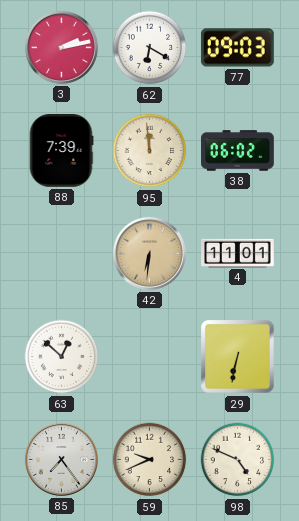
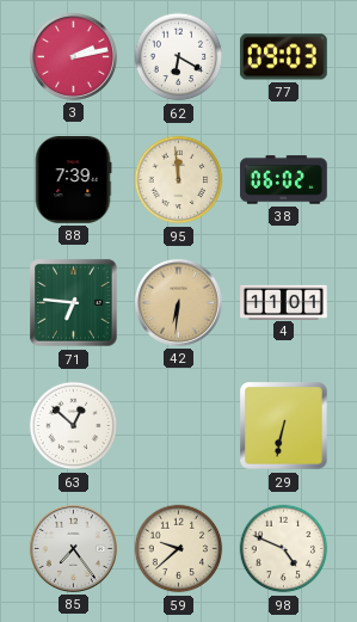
71: none -> 6:46
59: 9:41 -> 9:38
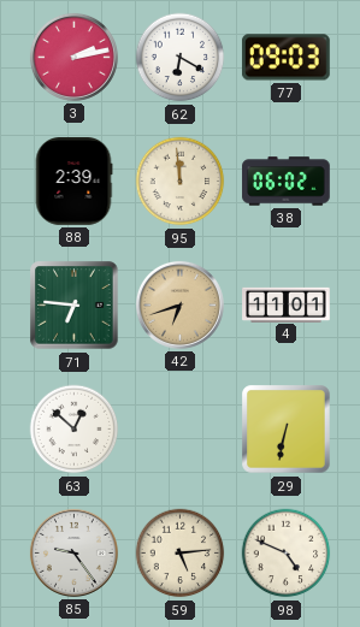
88: 7:39 -> 2:39
42: 6:31 -> 6:42
85: 7:24 -> 9:24
59: 9:38 -> 5:14
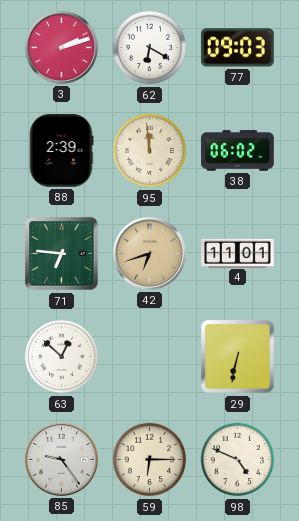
3: 2:13 -> 2:12
59: 5:14 -> 6:15
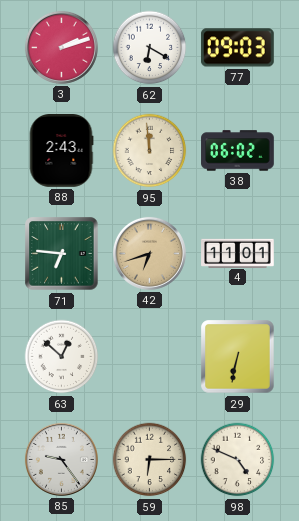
88: 2:39 -> 2:43
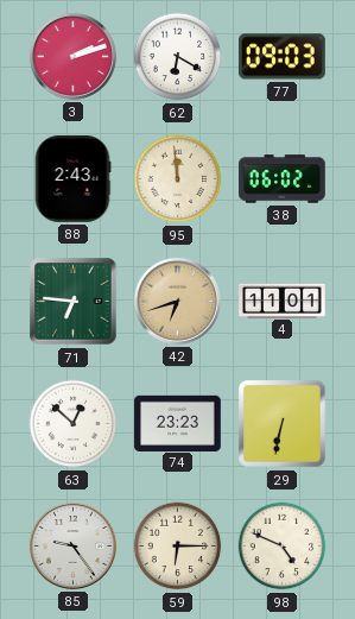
74: none -> 23:23
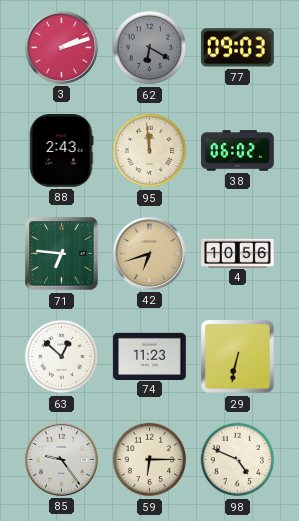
62 dial: white -> grey
4: 11:01 -> 10:56
74: 23:23 -> 11:23
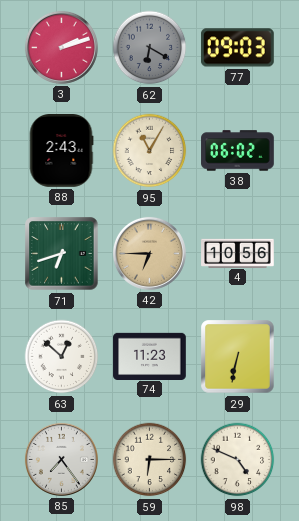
95: 11:59 -> 11:05
71: 6:46 -> 6:42
42: 6:42 -> 6:45
85: 9:24 -> 7:24
